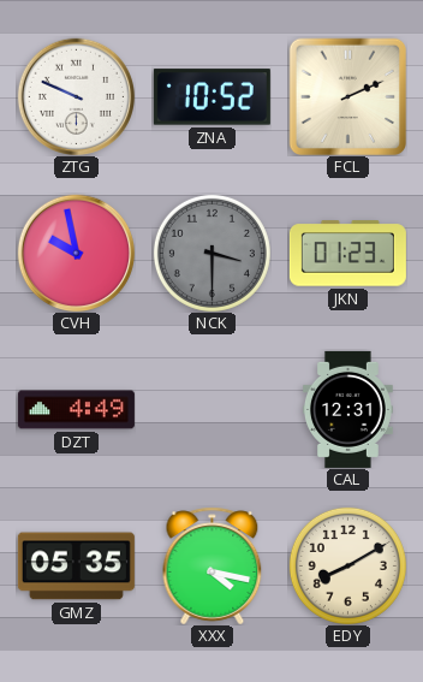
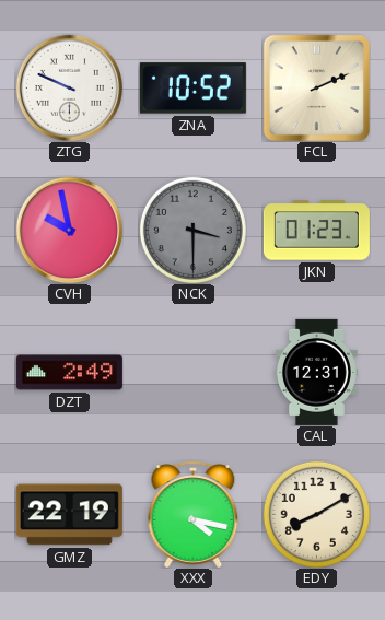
DZT: 4:49 -> 2:49
GMZ: 05:35 -> 22:19
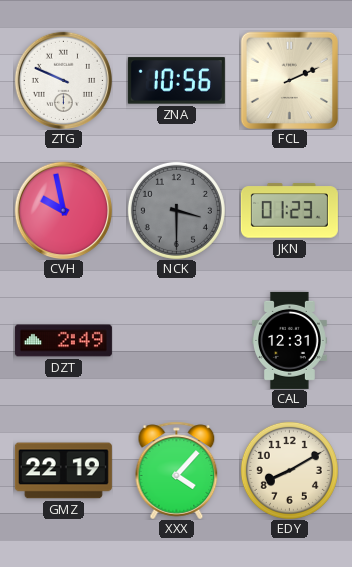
ZNA: 10:52 -> 10:56
XXX: 4:17 -> 4:07
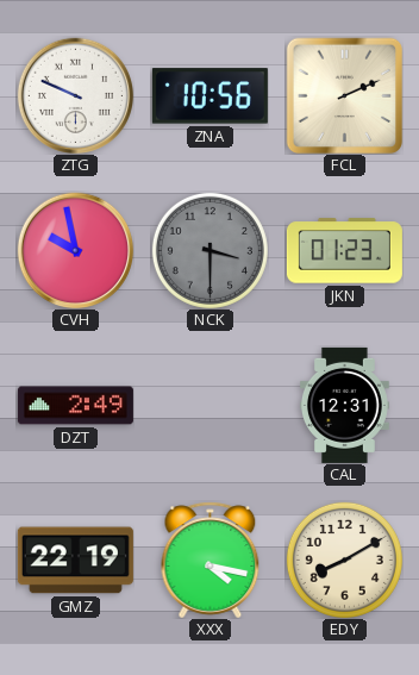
XXX: 4:07 -> 4:17
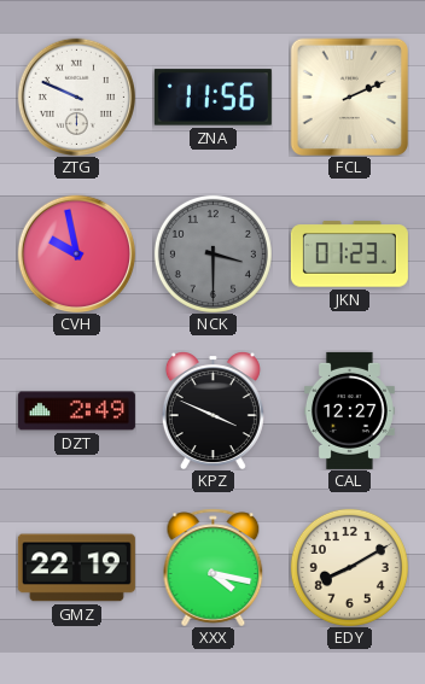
ZNA: 10:56 -> 11:56
KPZ: none -> 3:49
CAL: 12:31 -> 12:27
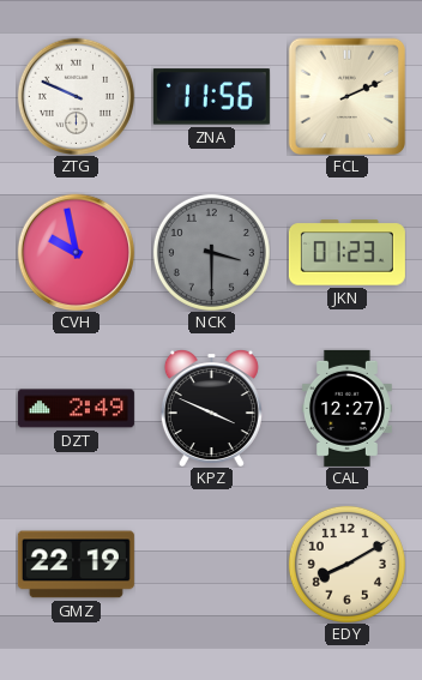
XXX: 4:17 -> none
